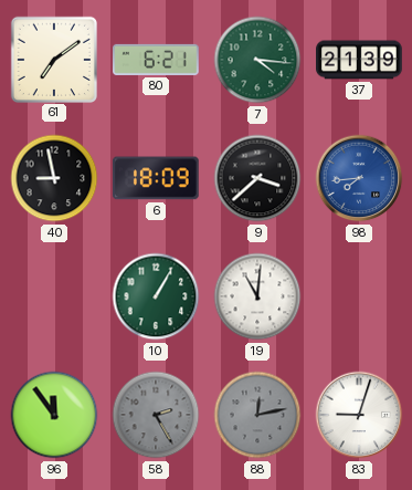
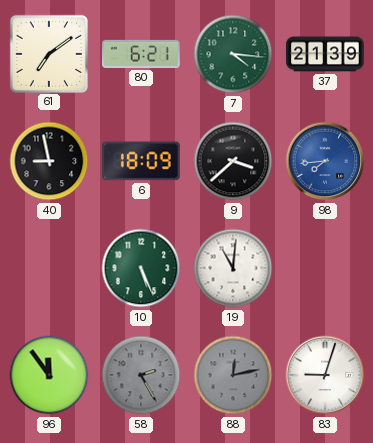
10: 1:05 -> 5:26
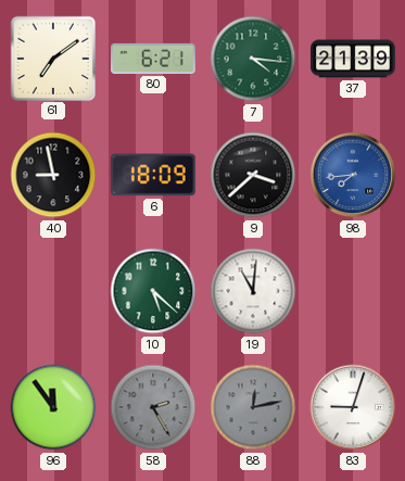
10: 5:26 -> 5:22
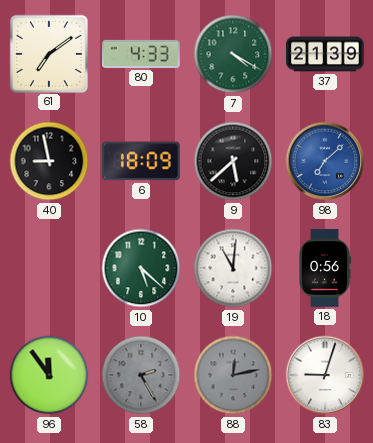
80: 6:21 -> 4:33
7: 4:16 -> 4:20
9: 3:38 -> 5:38
98: 7:44 -> 7:08
18: none -> 0:56
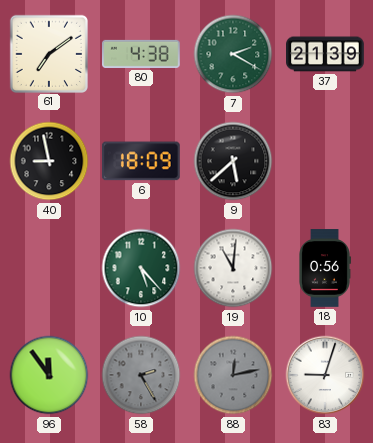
80: 4:33 -> 4:38
7: 4:20 -> 2:20
98: 7:08 -> none
10: 5:22 -> 5:23
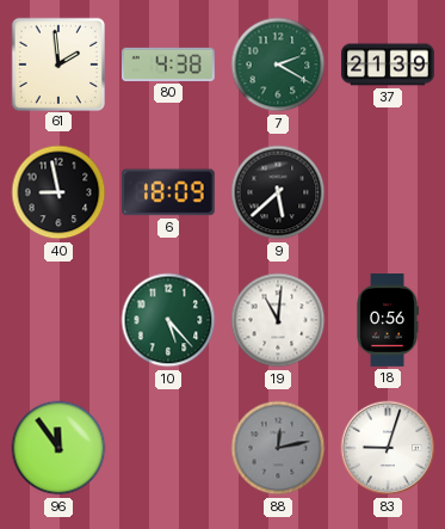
61: 7:09 -> 1:59
58: 2:25 -> none
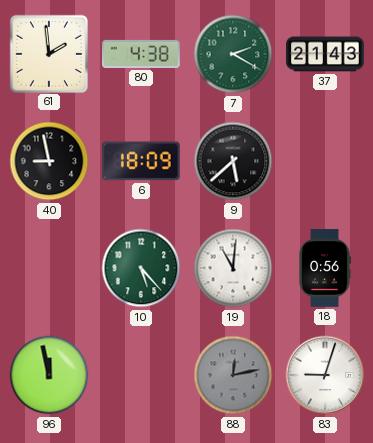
37: 21:39 -> 21:43
96: 11:54 -> 11:58
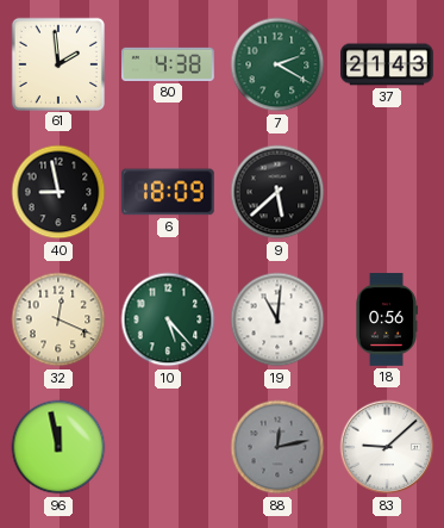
32: none -> 12:19
83: 9:03 -> 9:08
